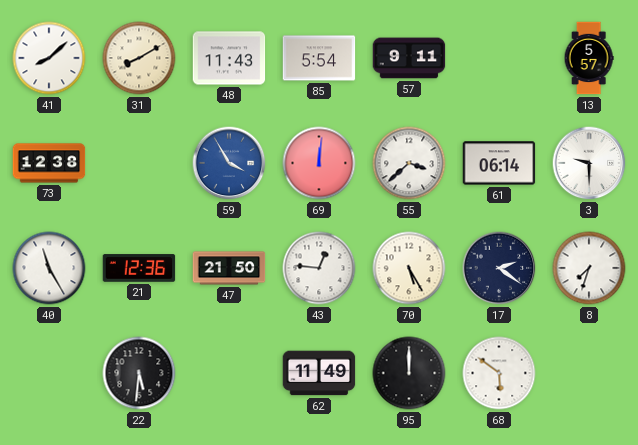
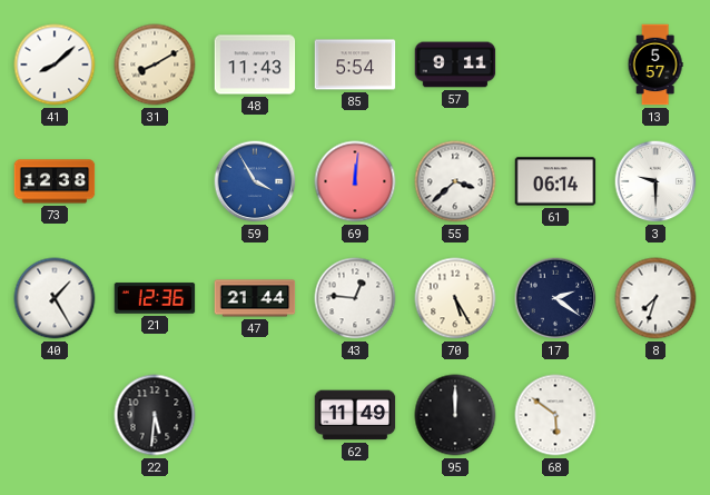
40: 11:25 -> 1:25
47: 21:50 -> 21:44
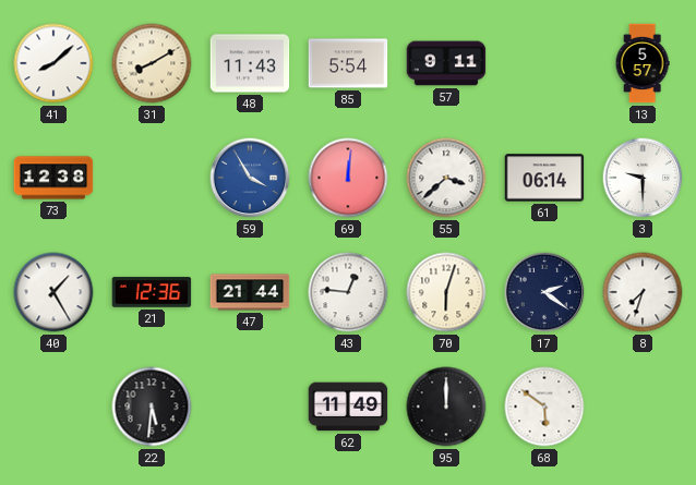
70: 5:25 -> 6:03
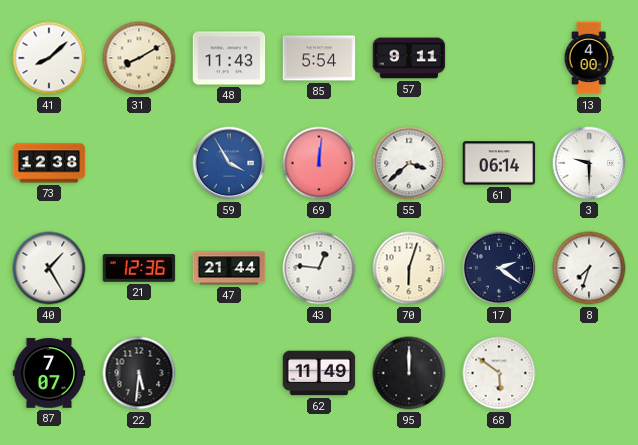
13: 5:57 -> 4:00
87: none -> 7:07
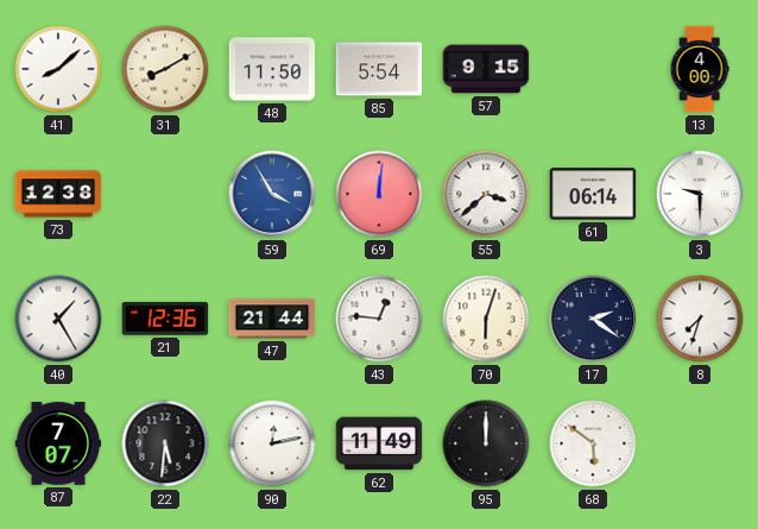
48: 11:43 -> 11:50
57: 9:11 -> 9:15
90: none -> 12:13
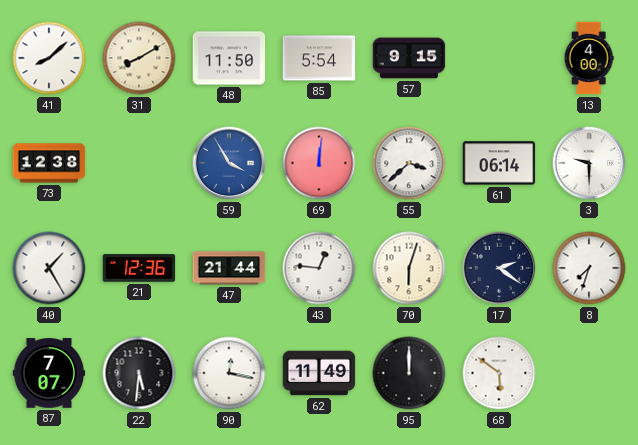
90: 12:13 -> 12:17
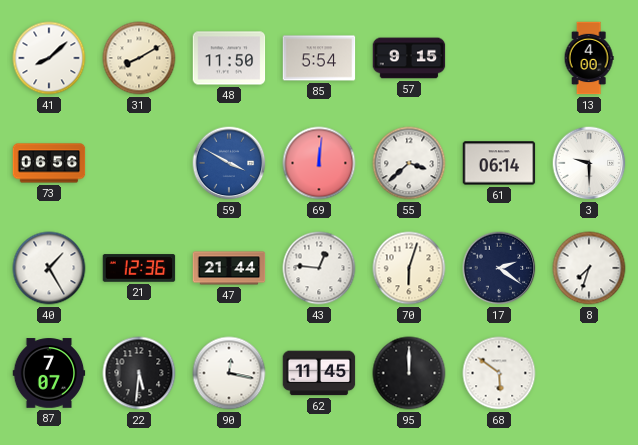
73: 12:38 -> 06:56
59: 3:55 -> 3:50
62: 11:49 -> 11:45
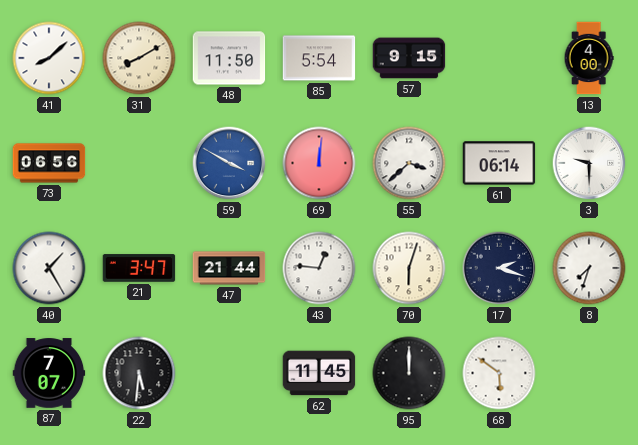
21: 12:36 -> 3:47
17: 2:21 -> 2:18
90: 12:17 -> none
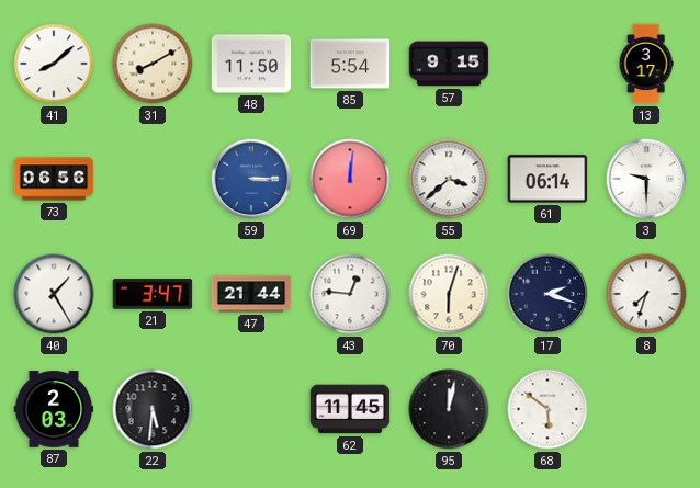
13: 4:00 -> 3:17
59: 3:50 -> 3:15
87: 7:07 -> 2:03
95: 12:00 -> 12:02
